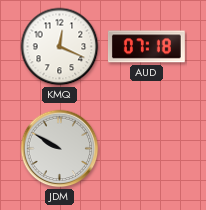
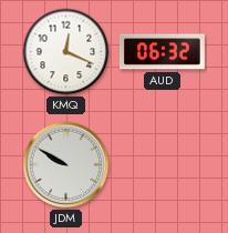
AUD: 07:18 -> 06:32
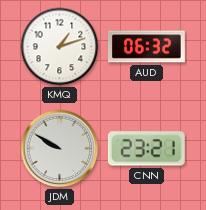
KMQ: 12:19 -> 1:12
CNN: none -> 23:21
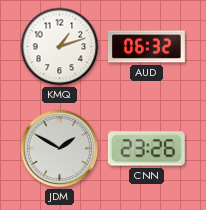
JDM: 9:50 -> 1:50
CNN: 23:21 -> 23:26
